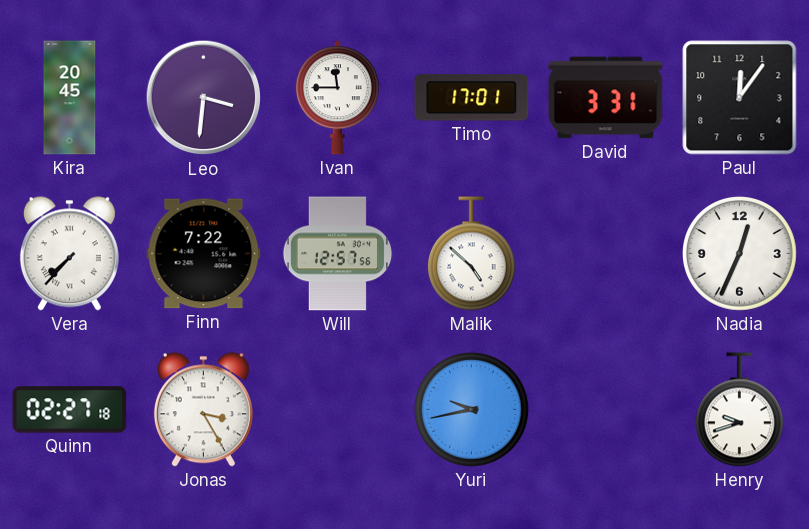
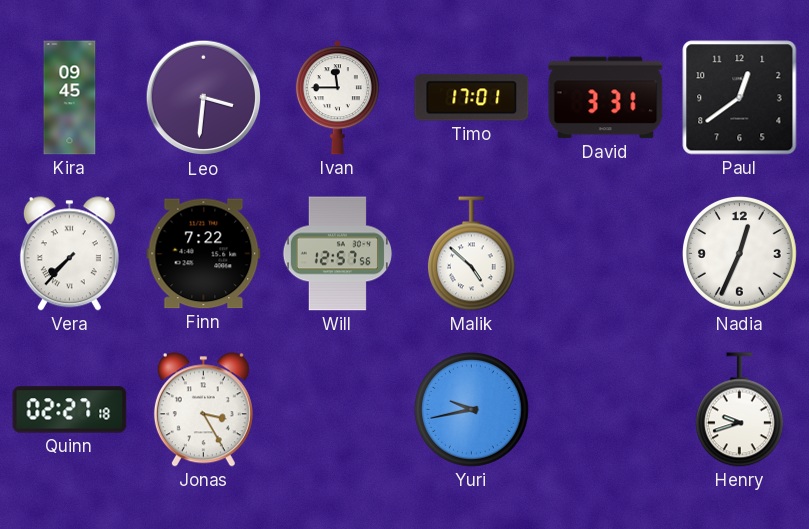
Kira: 20:45 -> 09:45
Paul: 12:06 -> 12:39
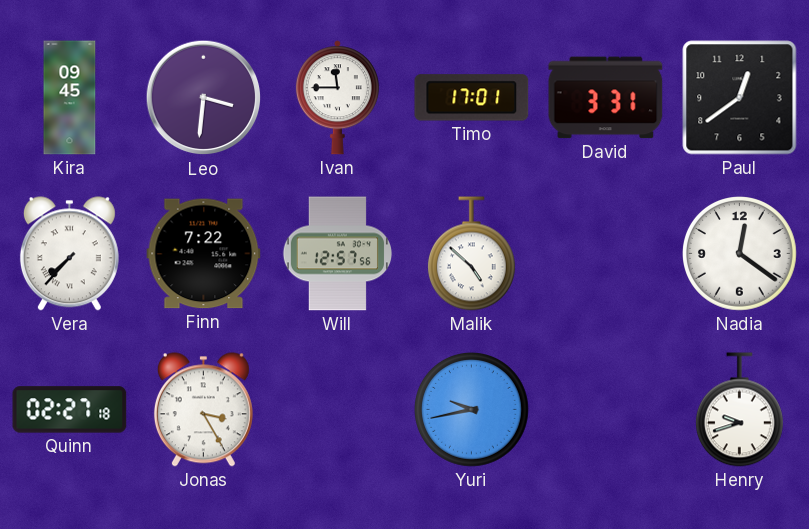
Nadia: 12:34 -> 12:21
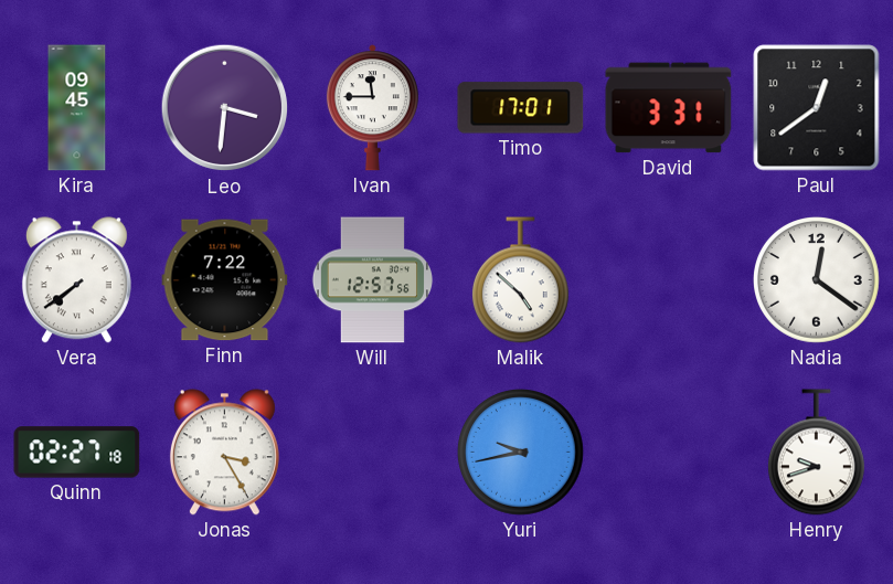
Vera: 7:37 -> 7:39
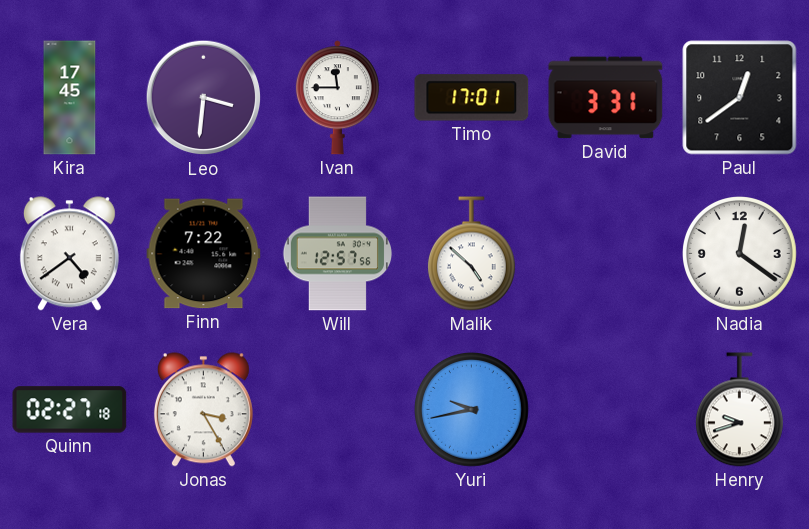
Kira: 09:45 -> 17:45
Vera: 7:39 -> 4:39
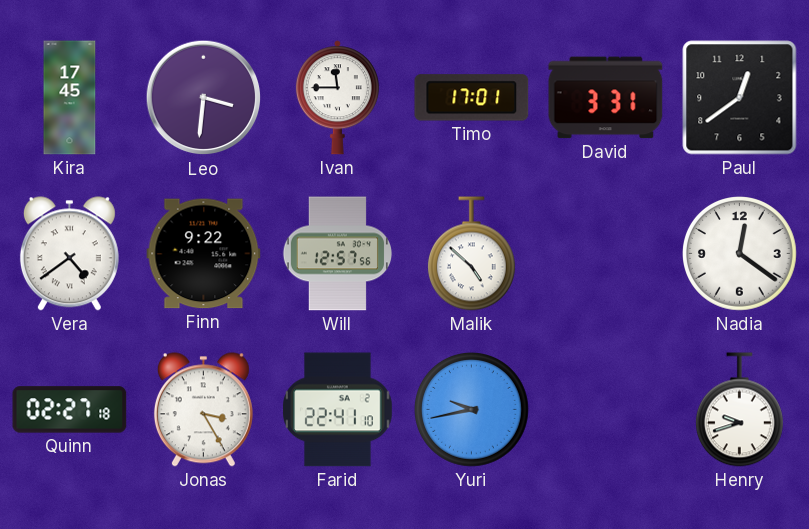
Finn: 7:22 -> 9:22
Farid: none -> 22:41
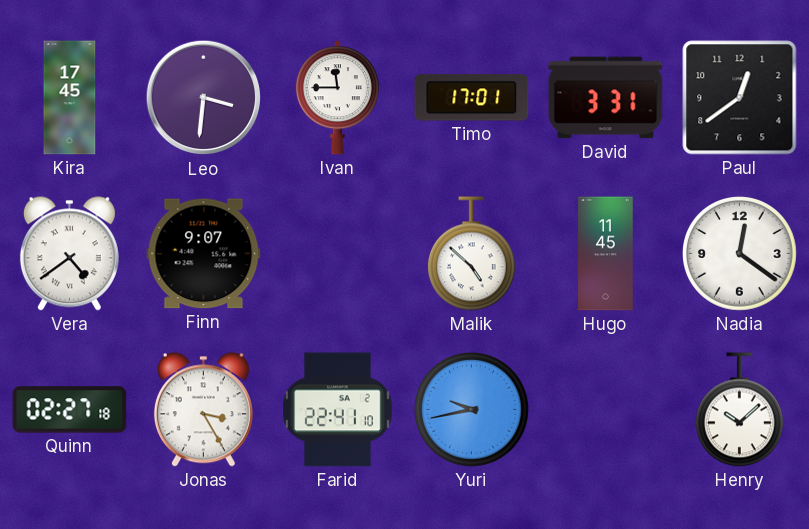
Finn: 9:22 -> 9:07
Will: 12:57 -> none
Hugo: none -> 11:45
Henry: 9:42 -> 10:08
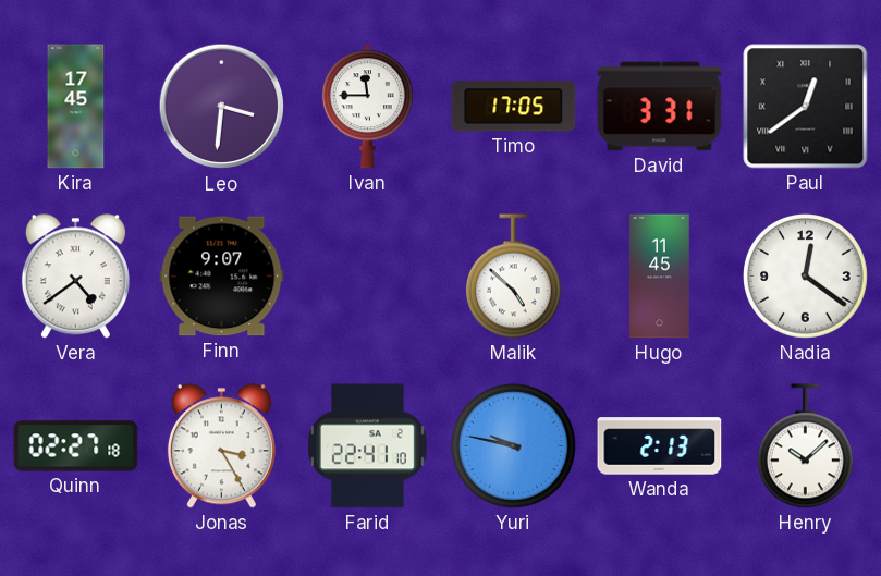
Timo: 17:01 -> 17:05
Paul numerals: Arabic -> Roman
Yuri: 9:43 -> 9:47
Wanda: none -> 2:13
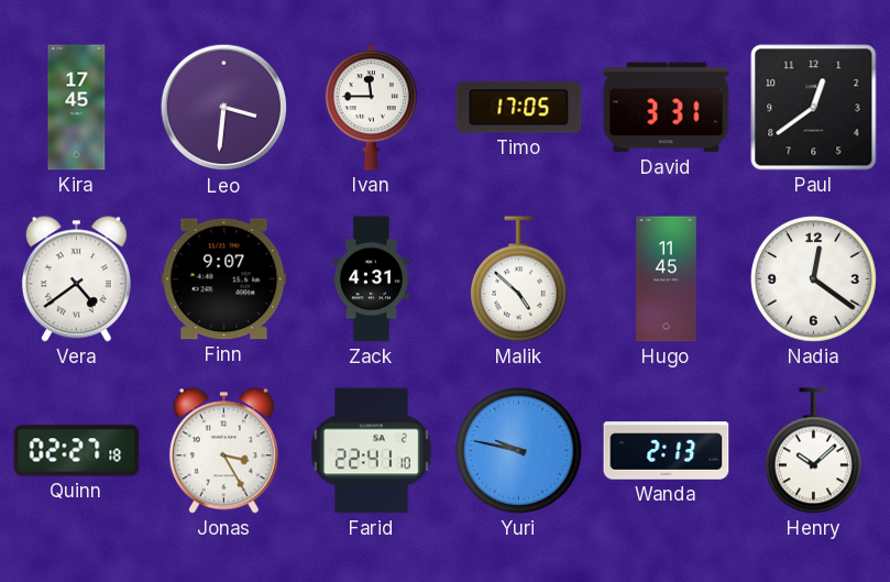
Paul numerals: Roman -> Arabic
Zack: none -> 4:31
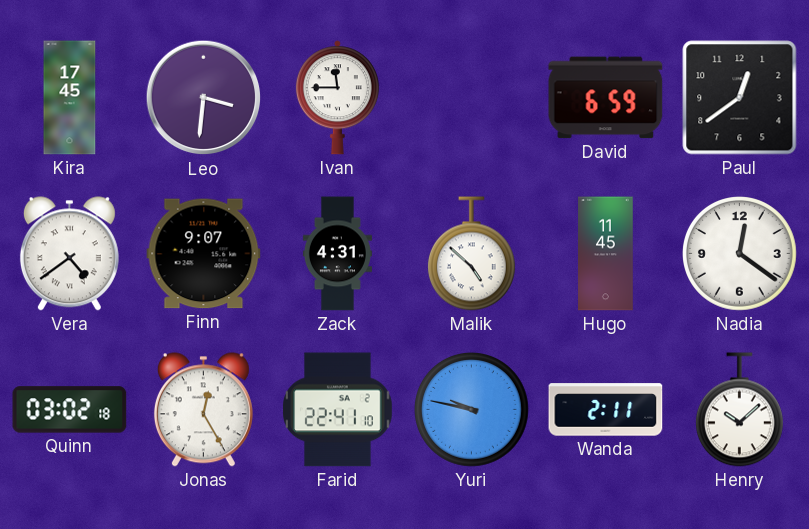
Timo: 17:05 -> none
David: 3:31 -> 6:59
Quinn: 02:27 -> 03:02
Jonas: 3:25 -> 12:25
Wanda: 2:13 -> 2:11
